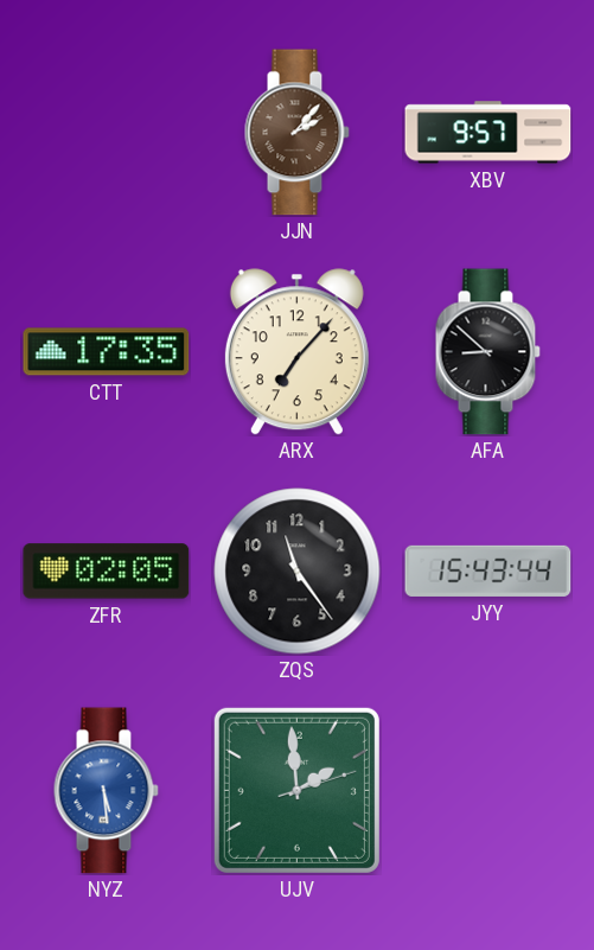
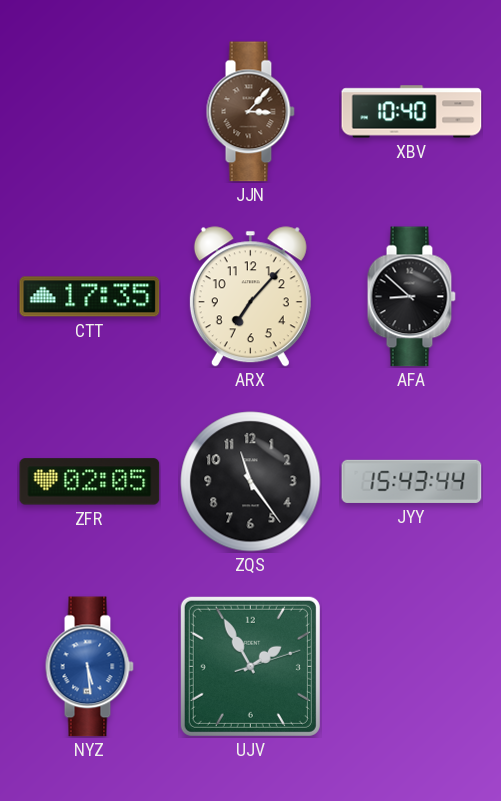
JJN: 2:07 -> 3:07
XBV: 9:57 -> 10:40
UJV: 1:59 -> 1:55
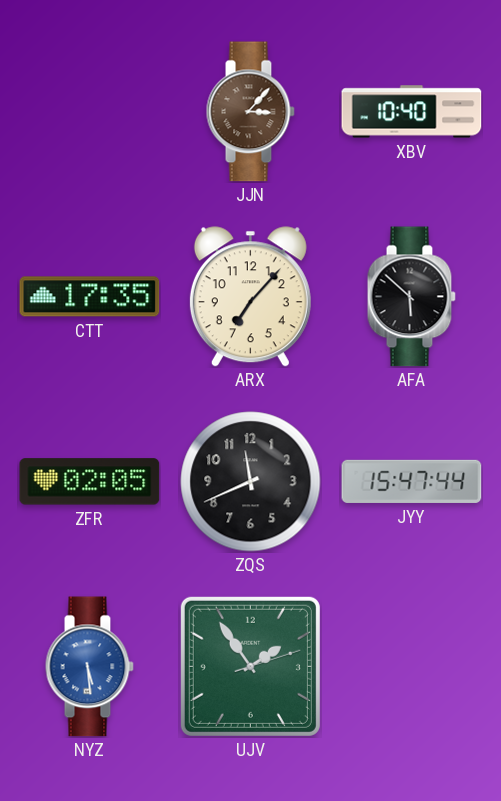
AFA: 8:52 -> 5:52
ZQS: 11:24 -> 11:41
JYY: 15:43 -> 15:47
UJV: 1:55 -> 1:54
